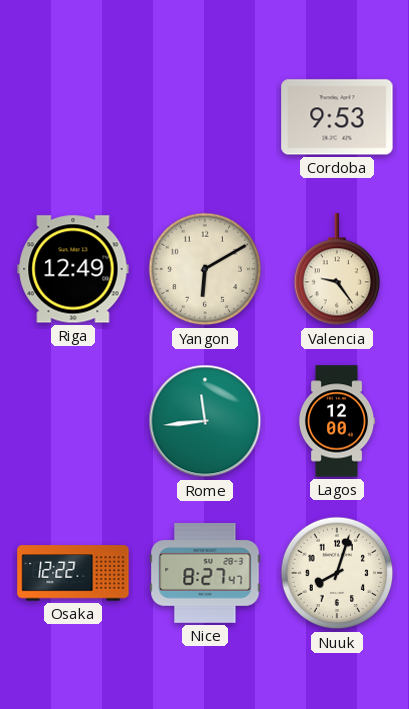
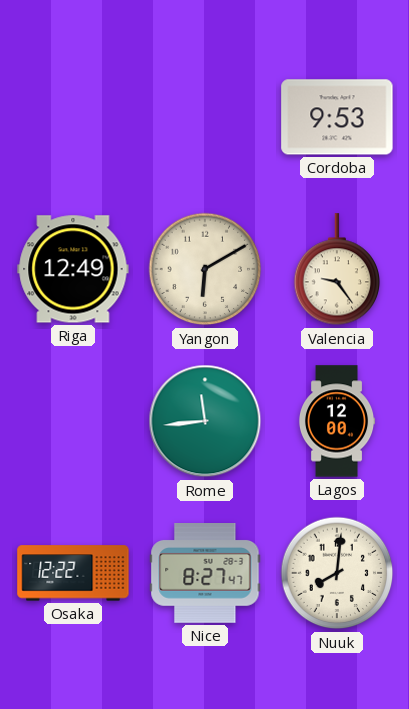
Nuuk: 8:03 -> 8:01
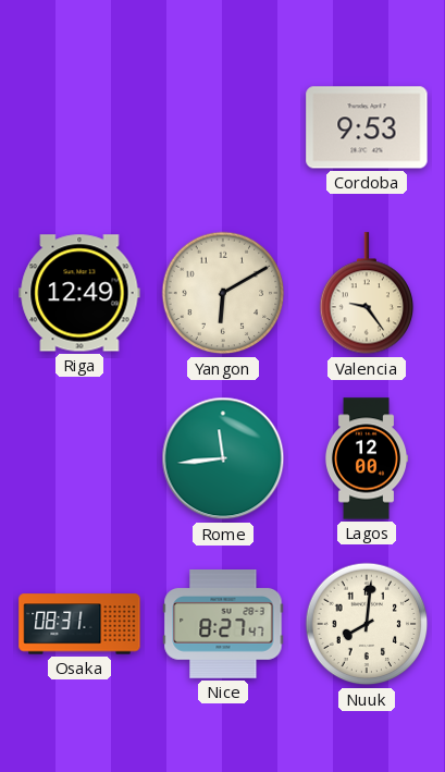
Osaka: 12:22 -> 08:31
